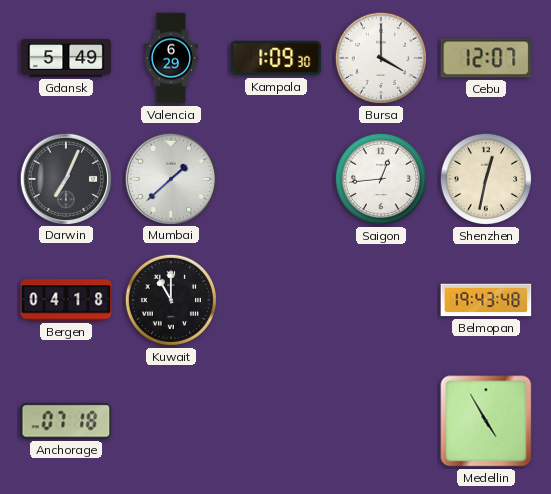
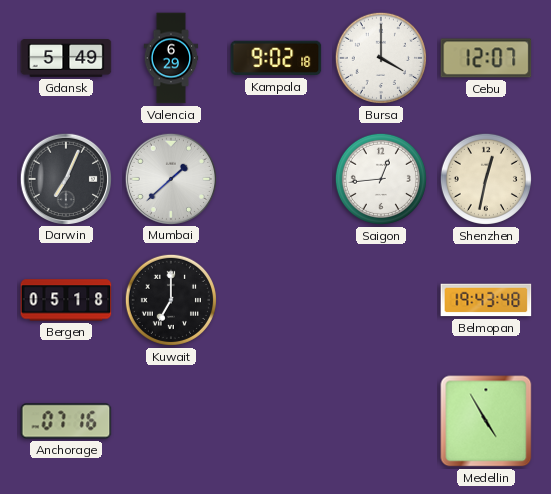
Kampala: 1:09 -> 9:02
Bergen: 04:18 -> 05:18
Kuwait: 11:00 -> 7:00
Anchorage: 07:18 -> 07:16
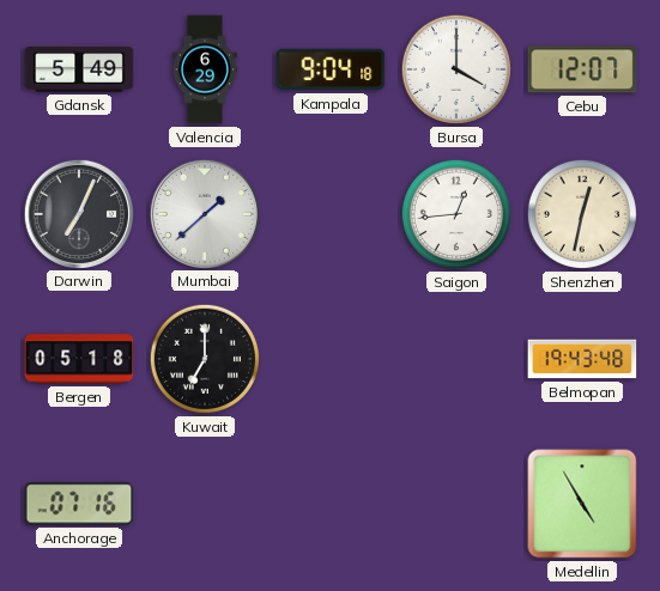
Kampala: 9:02 -> 9:04
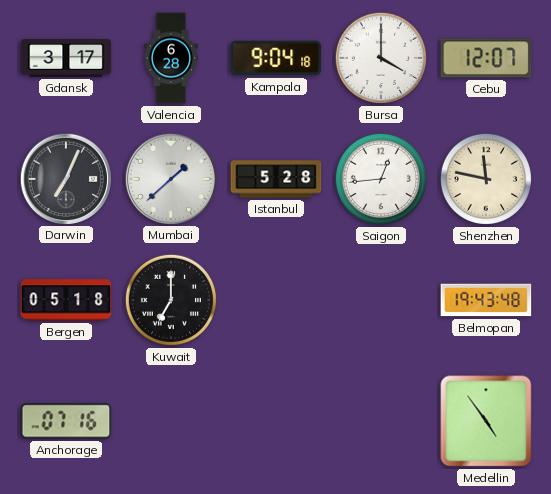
Gdansk: 5:49 -> 3:17
Valencia: 6:29 -> 6:28
Istanbul: none -> 5:28
Shenzhen: 12:32 -> 11:47
Medellin: 4:55 -> 4:54
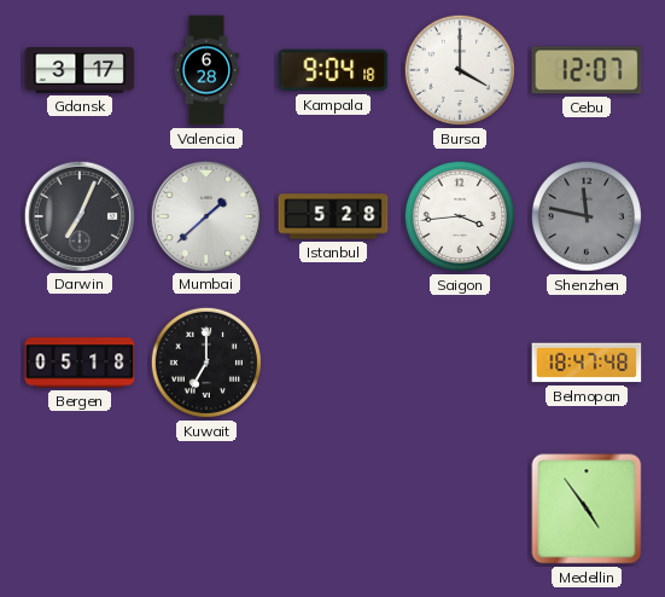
Saigon: 12:44 -> 3:44
Shenzhen dial: cream -> grey
Belmopan: 19:43 -> 18:47
Anchorage: 07:16 -> none
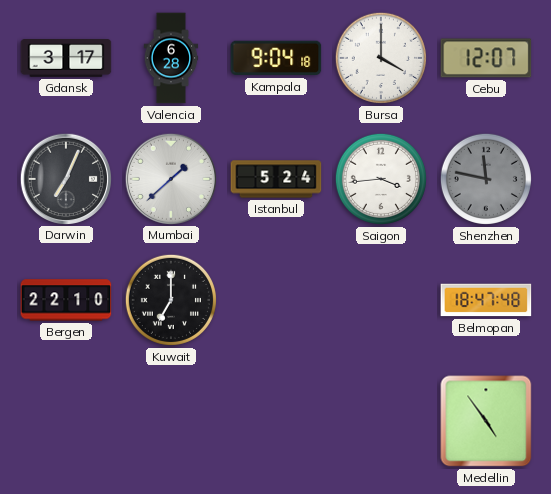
Istanbul: 5:28 -> 5:24
Bergen: 05:18 -> 22:10
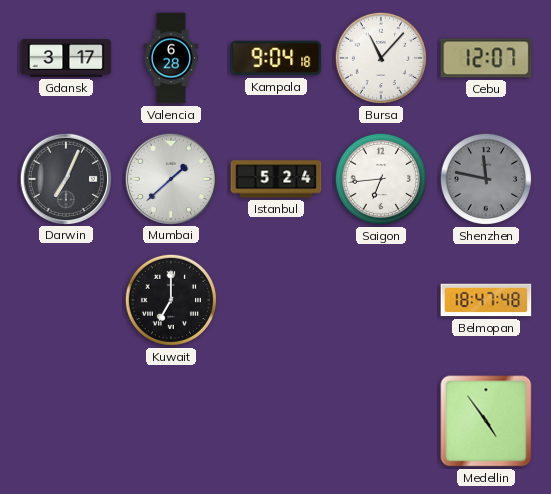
Bursa: 4:00 -> 11:07
Saigon: 3:44 -> 6:44
Bergen: 22:10 -> none
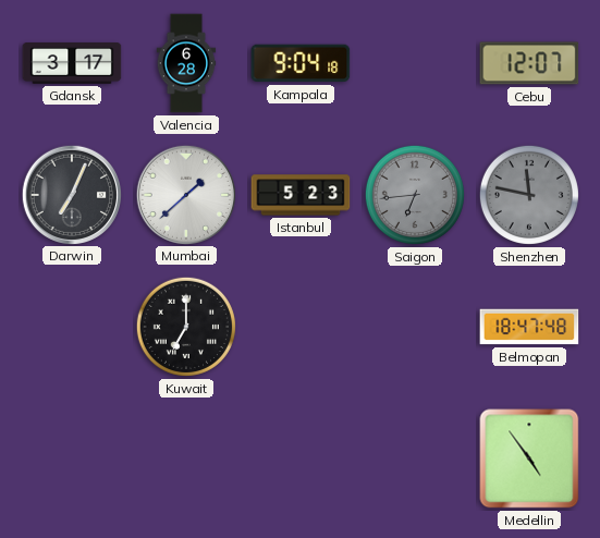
Bursa: 11:07 -> none
Istanbul: 5:24 -> 5:23
Saigon dial: white -> grey
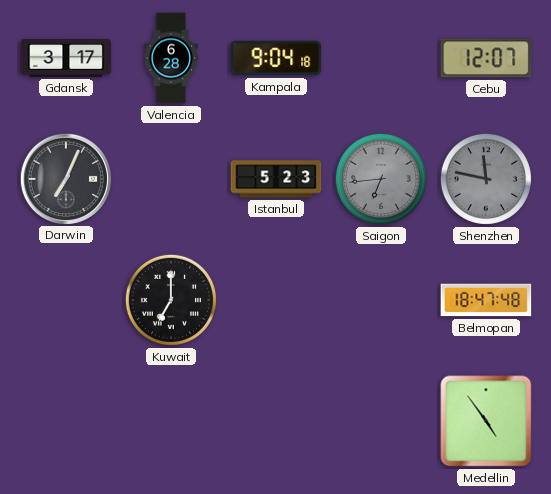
Mumbai: 1:38 -> none
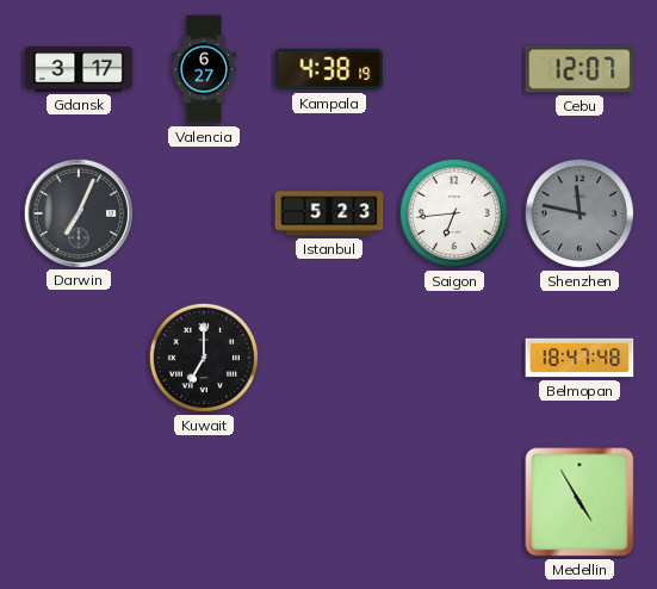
Valencia: 6:28 -> 6:27
Kampala: 9:04 -> 4:38
Saigon dial: grey -> white
Medellin: 4:54 -> 4:55
